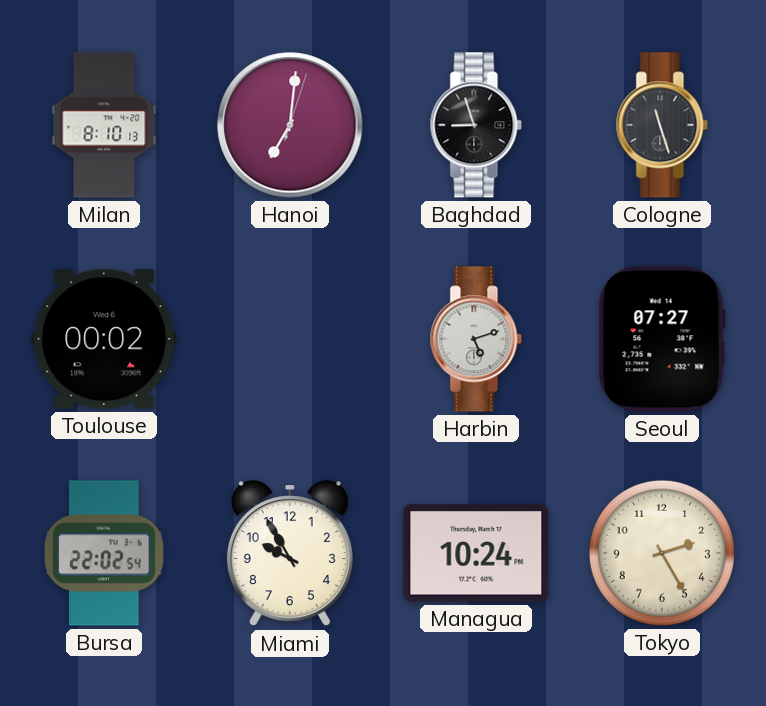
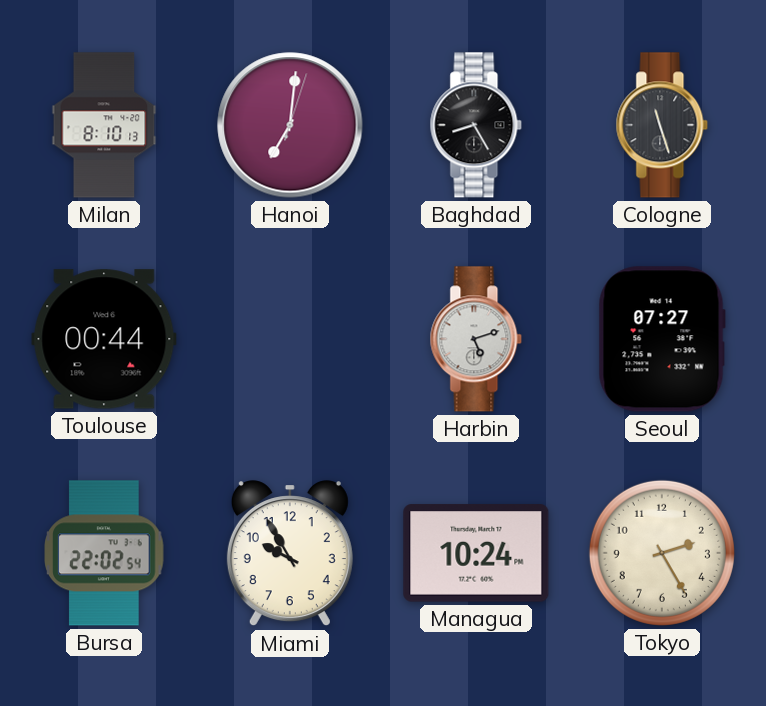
Baghdad: 8:57 -> 8:25
Toulouse: 00:02 -> 00:44
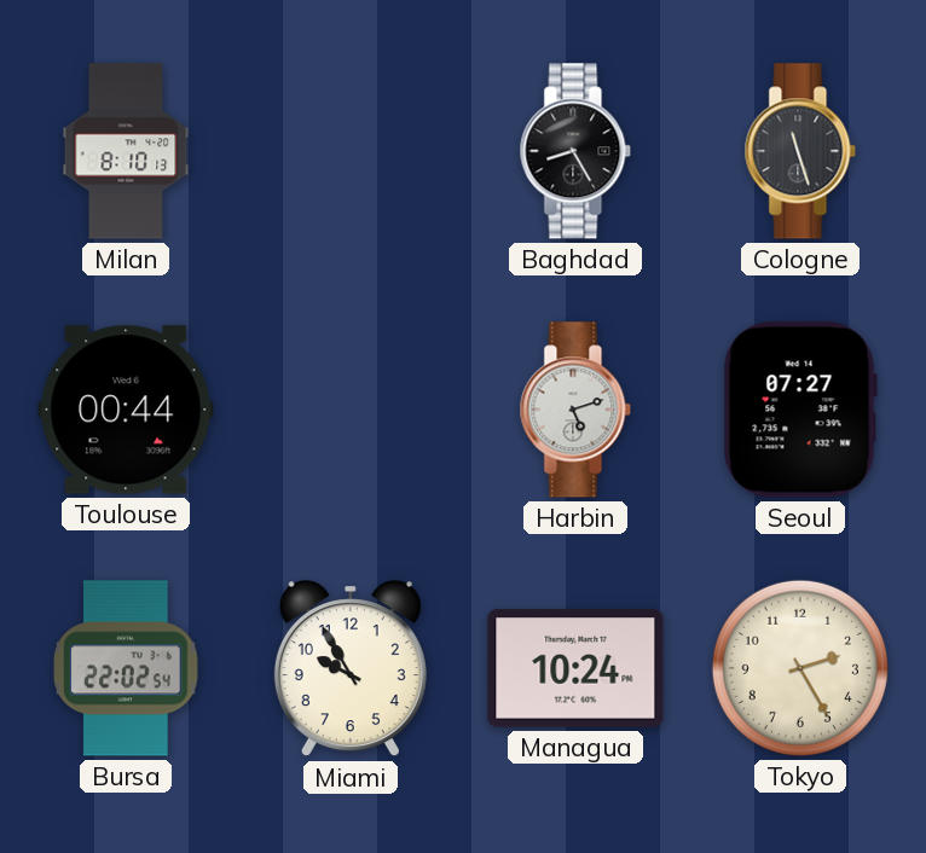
Hanoi: 7:01 -> none
